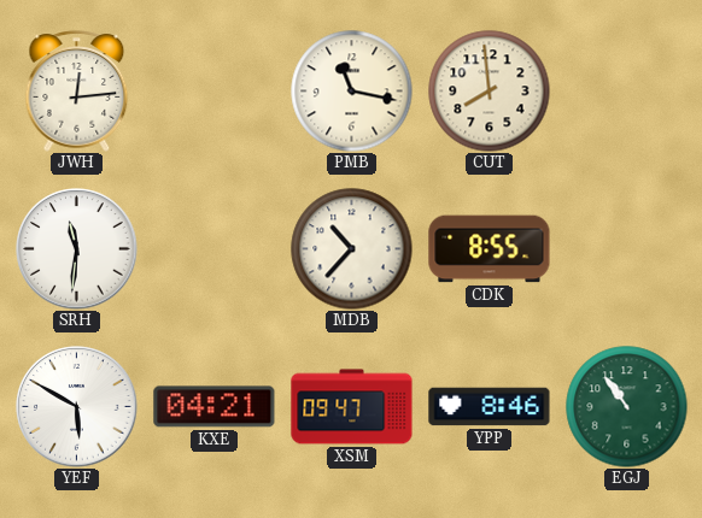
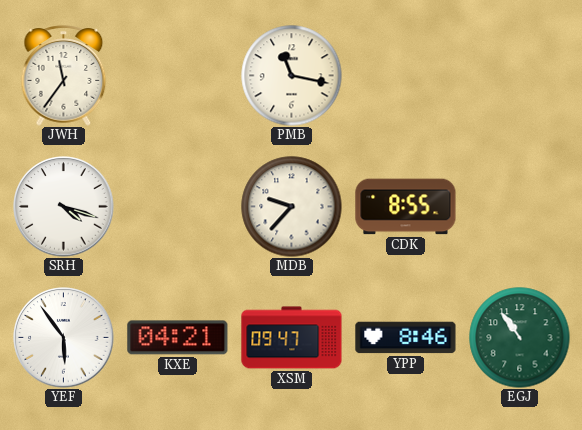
JWH: 12:14 -> 11:36
CUT: 7:59 -> none
SRH: 11:31 -> 4:18
MDB: 10:37 -> 9:37
YEF: 5:50 -> 5:54
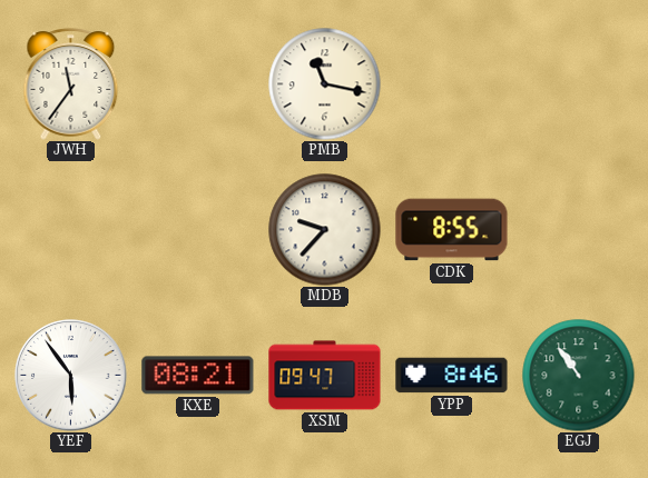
SRH: 4:18 -> none
KXE: 04:21 -> 08:21
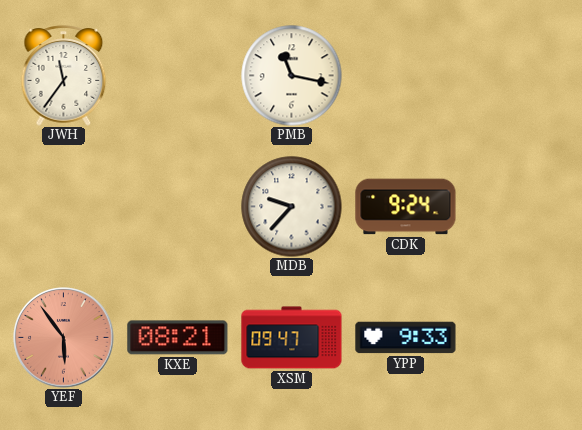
CDK: 8:55 -> 9:24
YEF dial: white -> salmon
YPP: 8:46 -> 9:33
EGJ: 10:54 -> none
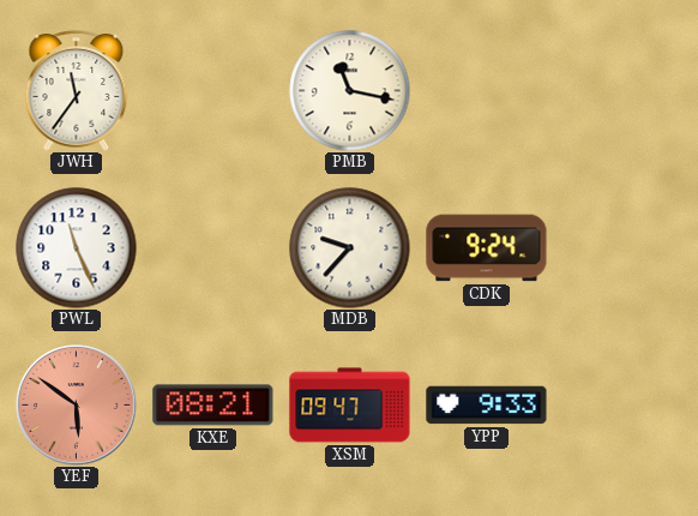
PWL: none -> 11:26
YEF: 5:54 -> 5:51
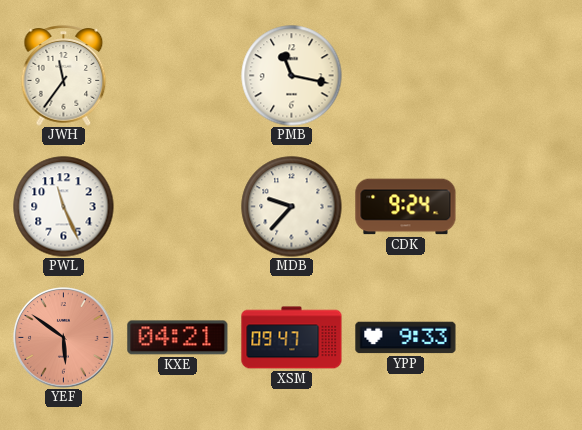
KXE: 08:21 -> 04:21
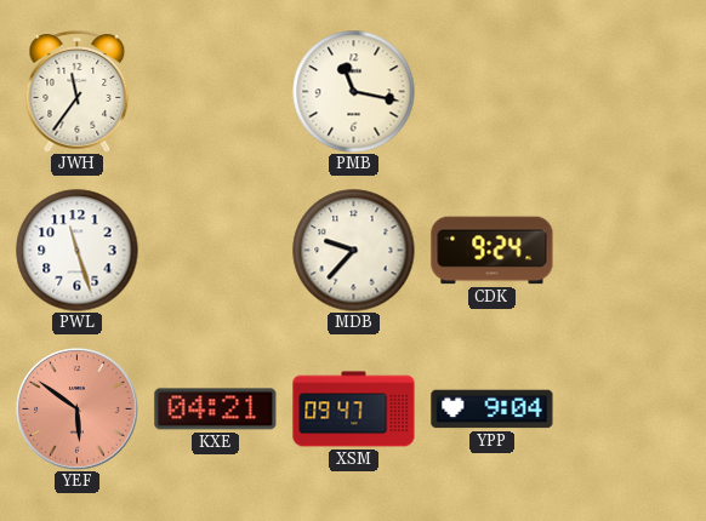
PWL: 11:26 -> 11:27
YPP: 9:33 -> 9:04
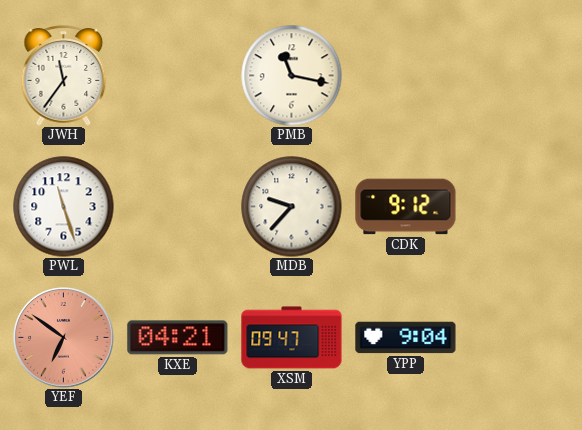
CDK: 9:24 -> 9:12
YEF: 5:51 -> 6:51
